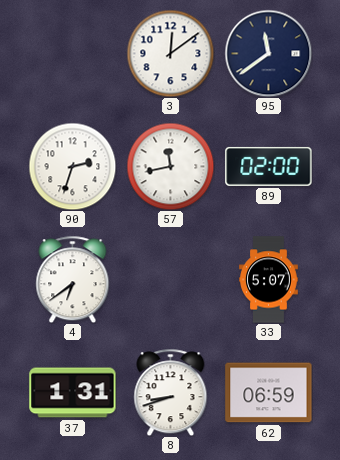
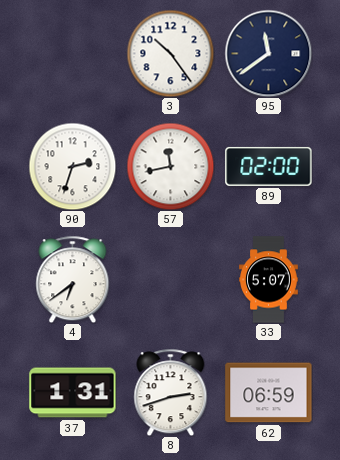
3: 12:09 -> 10:24
8: 8:42 -> 2:42
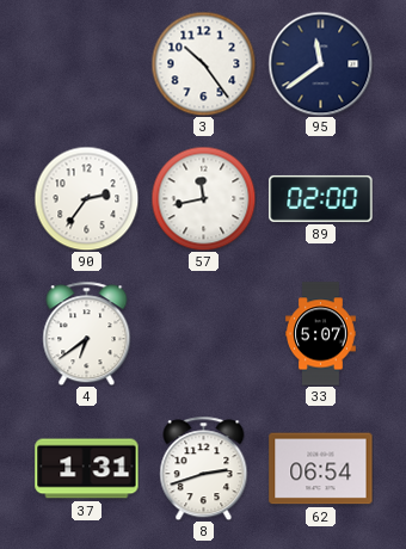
90: 2:33 -> 2:36
62: 06:59 -> 06:54
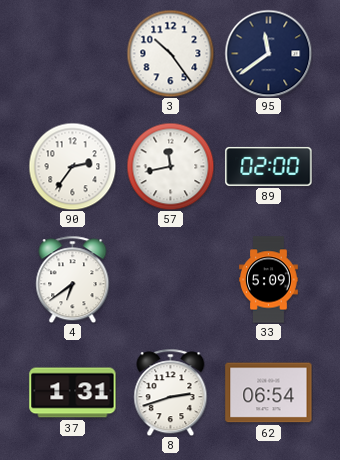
33: 5:07 -> 5:09
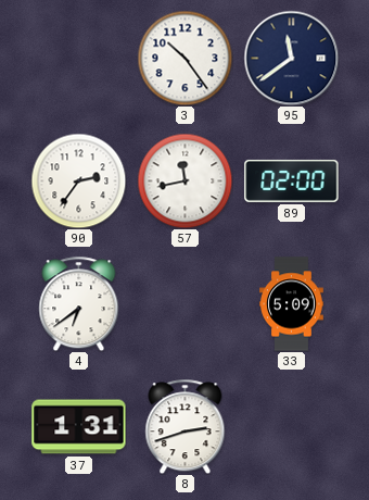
62: 06:54 -> none
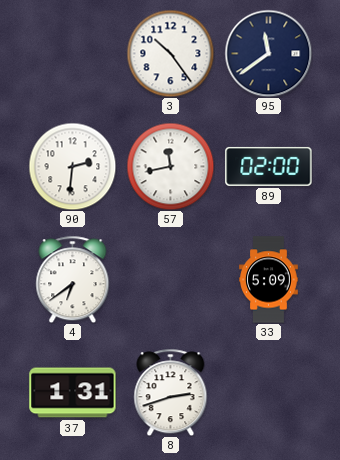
90: 2:36 -> 2:31
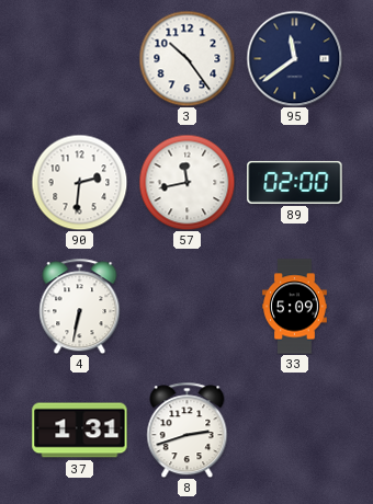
4: 6:39 -> 6:32
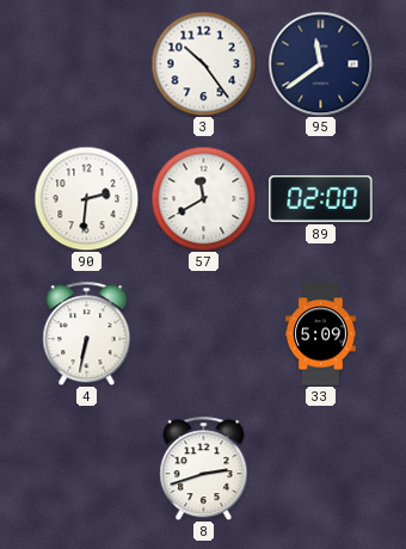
57: 11:43 -> 11:40
37: 1:31 -> none
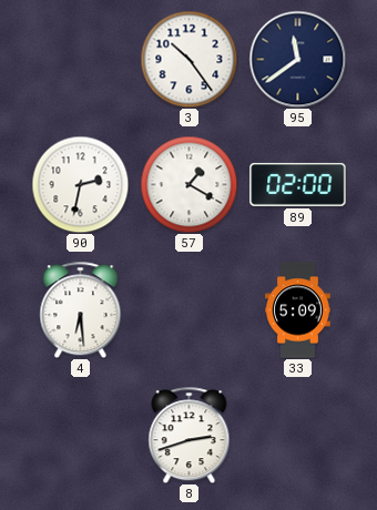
90: 2:31 -> 2:32
57: 11:40 -> 1:20
4: 6:32 -> 6:29
